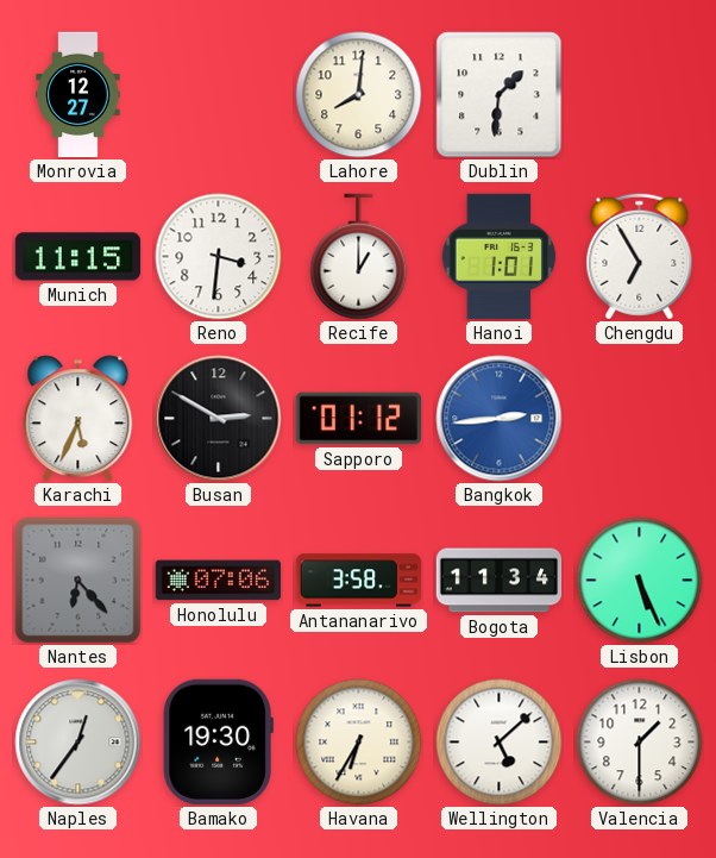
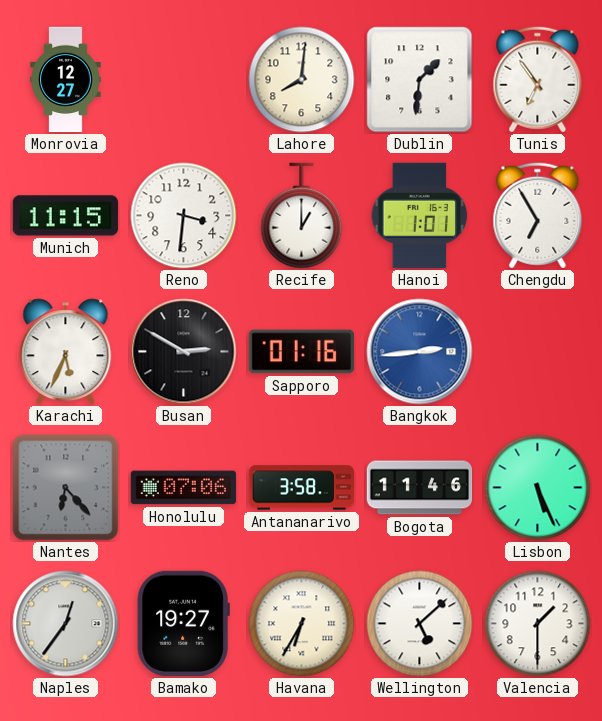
Tunis: none -> 6:54
Sapporo: 01:12 -> 01:16
Bogota: 11:34 -> 11:46
Bamako: 19:30 -> 19:27
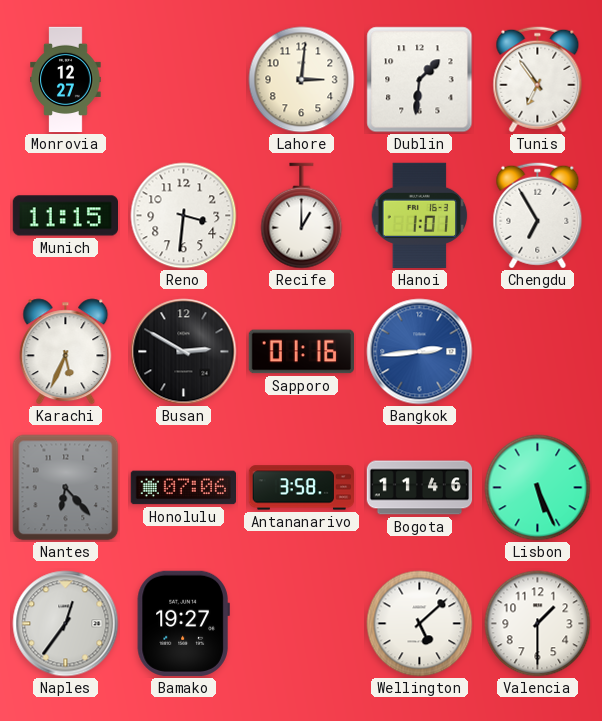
Lahore: 8:01 -> 3:01
Havana: 6:35 -> none
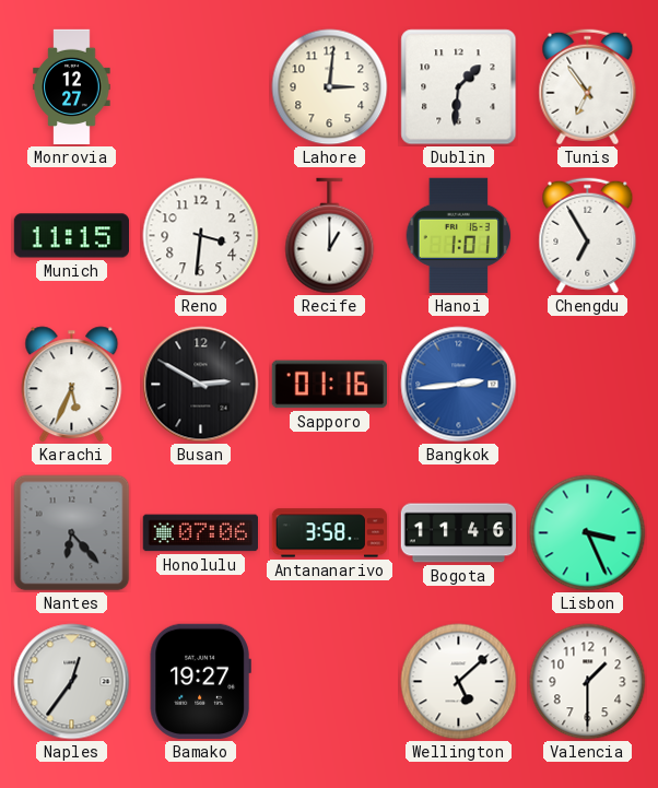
Lisbon: 5:26 -> 3:26
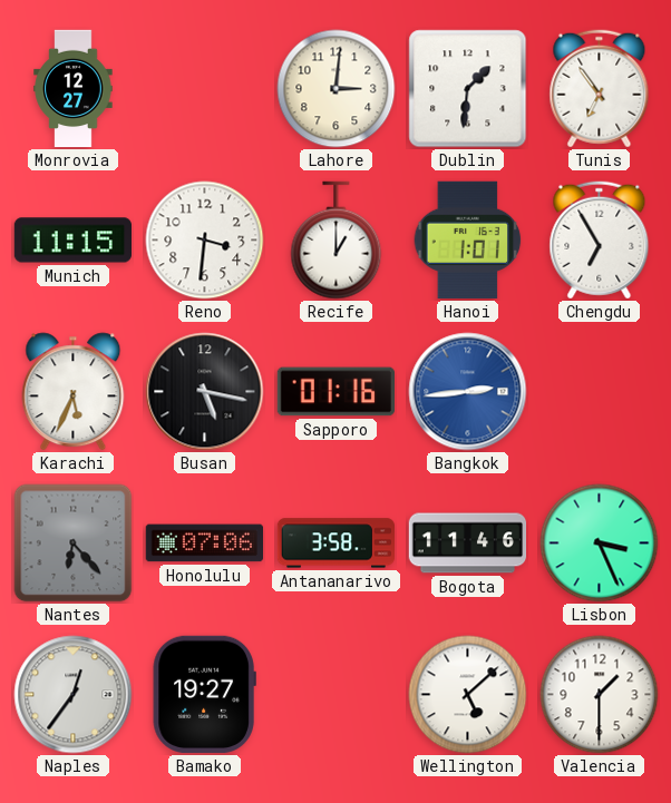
Busan: 2:50 -> 5:17
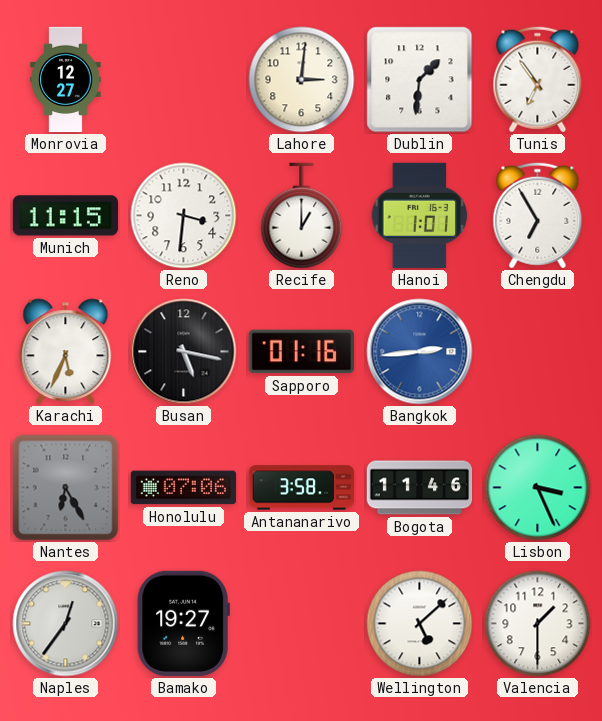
Nantes: 6:23 -> 6:25
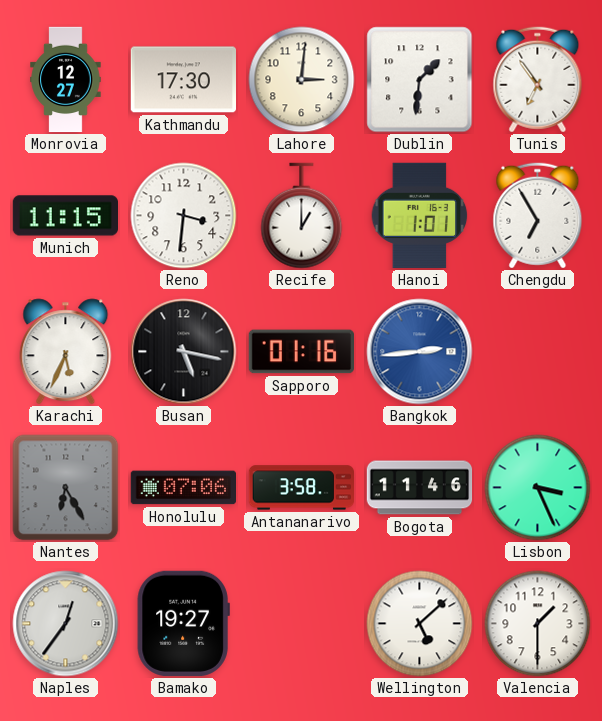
Kathmandu: none -> 17:30
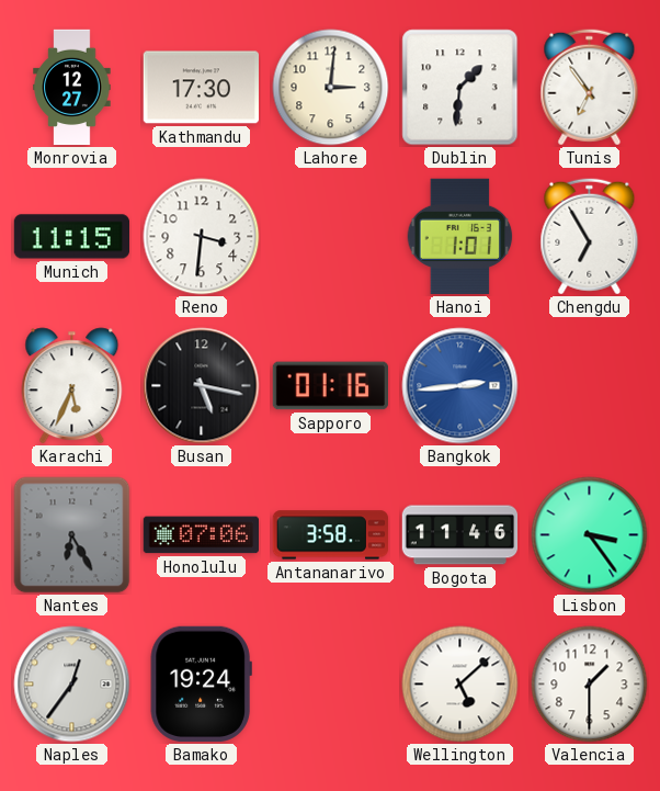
Recife: 1:00 -> none
Lisbon: 3:26 -> 3:24
Bamako: 19:27 -> 19:24
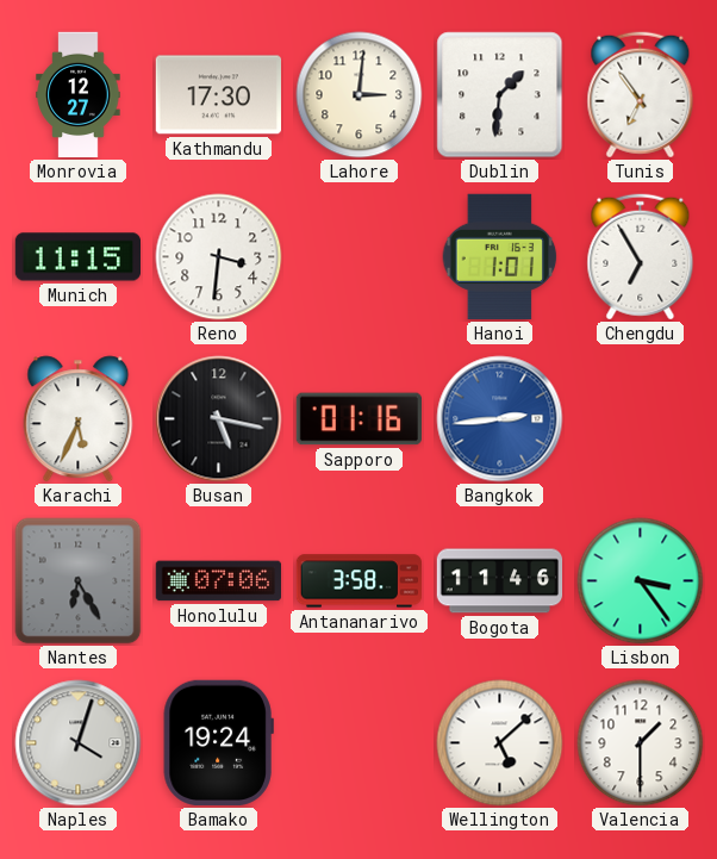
Naples: 12:36 -> 4:03
